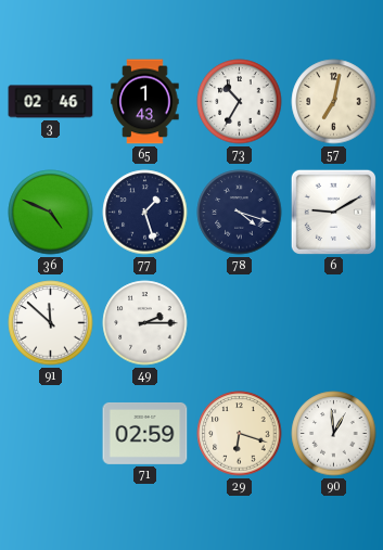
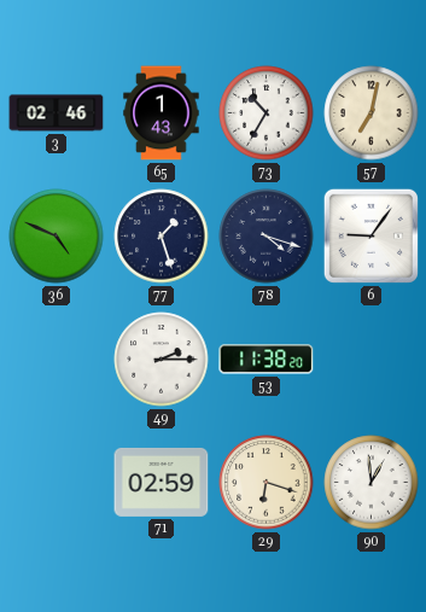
6: 9:10 -> 9:06
91: 11:52 -> none
53: none -> 11:38
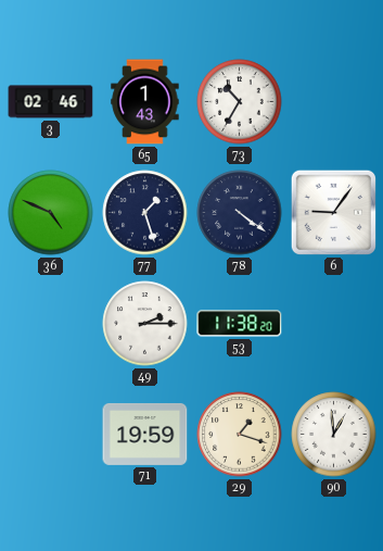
57: 7:02 -> none
78: 4:18 -> 4:21
71: 02:59 -> 19:59
29: 6:18 -> 1:18
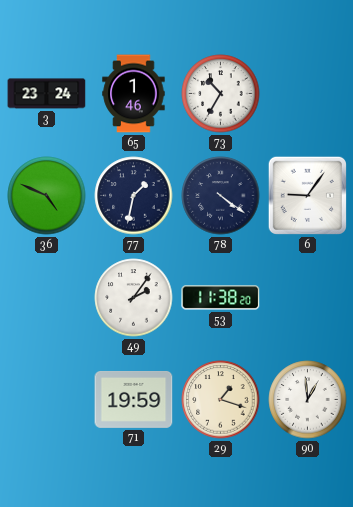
3: 02:46 -> 23:24
65: 1:43 -> 1:46
77: 1:27 -> 1:32
49: 2:15 -> 2:06
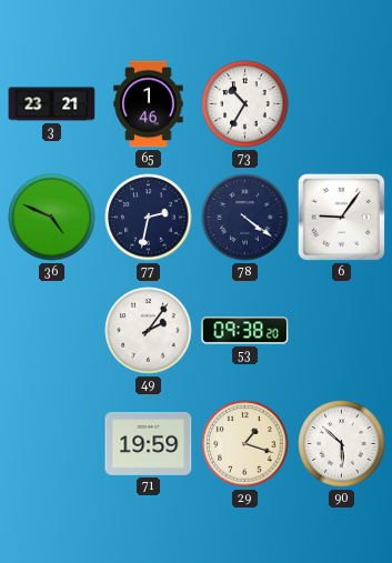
3: 23:24 -> 23:21
77: 1:32 -> 2:32
53: 11:38 -> 09:38
90: 12:59 -> 5:52
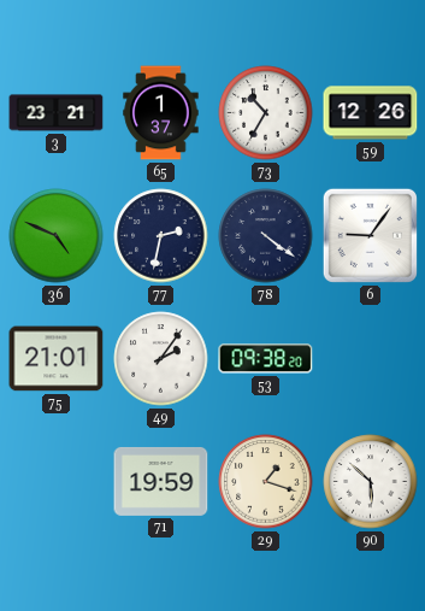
65: 1:46 -> 1:37
59: none -> 12:26
75: none -> 21:01
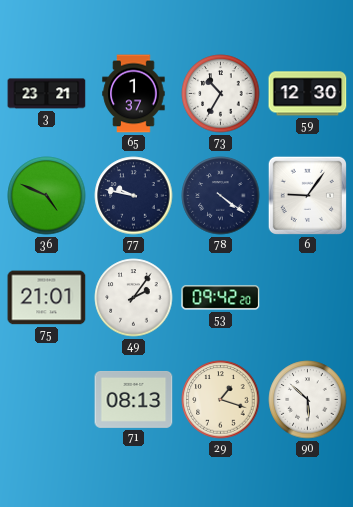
59: 12:26 -> 12:30
77: 2:32 -> 9:47
53: 09:38 -> 09:42
71: 19:59 -> 08:13
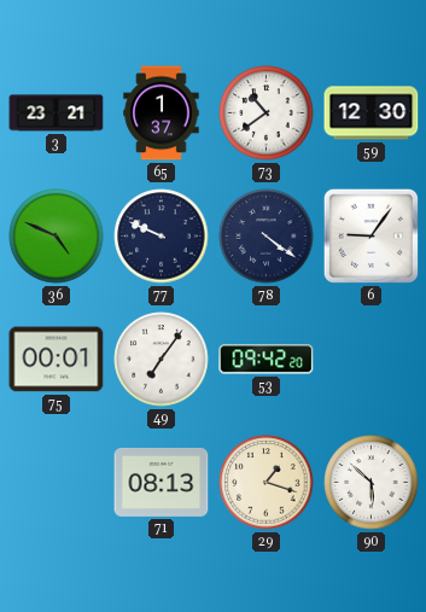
73: 10:35 -> 10:39
77: 9:47 -> 9:49
75: 21:01 -> 00:01
49: 2:06 -> 7:06
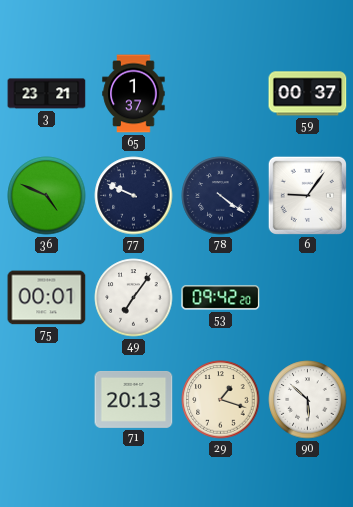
73: 10:39 -> none
59: 12:30 -> 00:37
71: 08:13 -> 20:13
